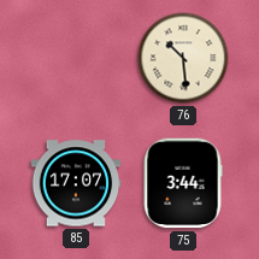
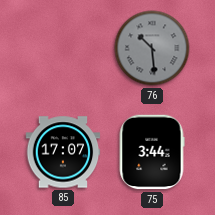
76 dial: cream -> grey
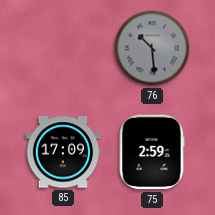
85: 17:07 -> 17:09
75: 3:44 -> 2:59
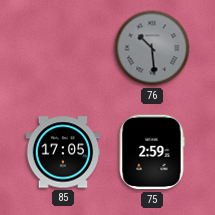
85: 17:09 -> 17:05
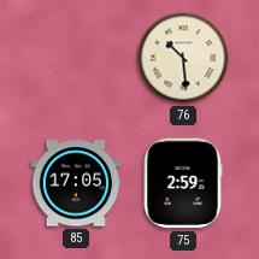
76 dial: grey -> cream
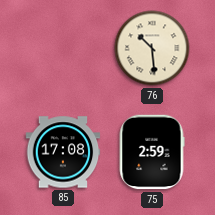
85: 17:05 -> 17:08
